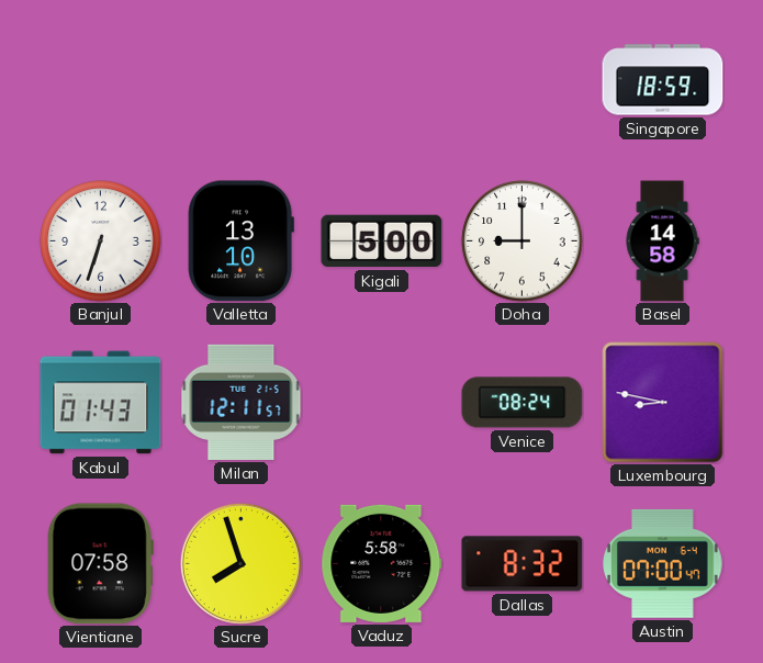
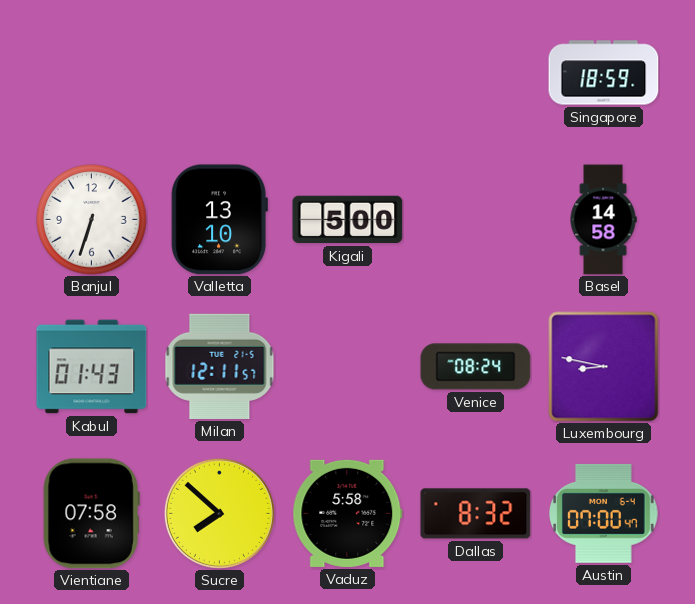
Doha: 9:00 -> none
Sucre: 7:57 -> 7:52
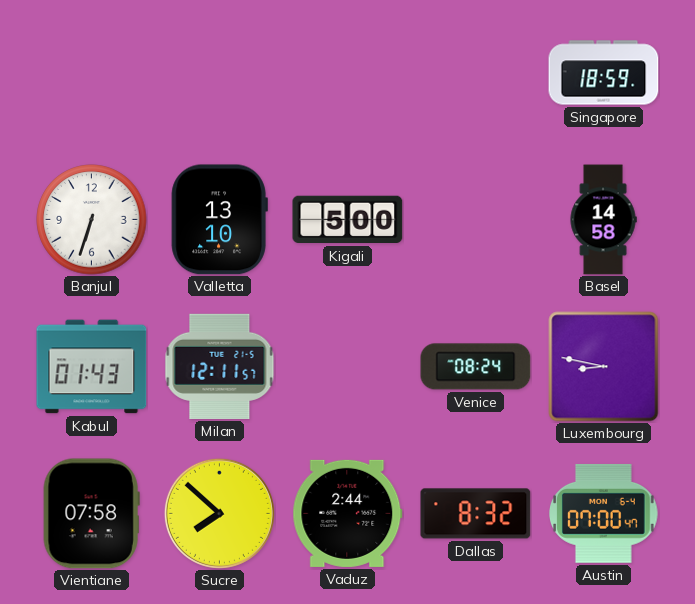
Vaduz: 5:58 -> 2:44
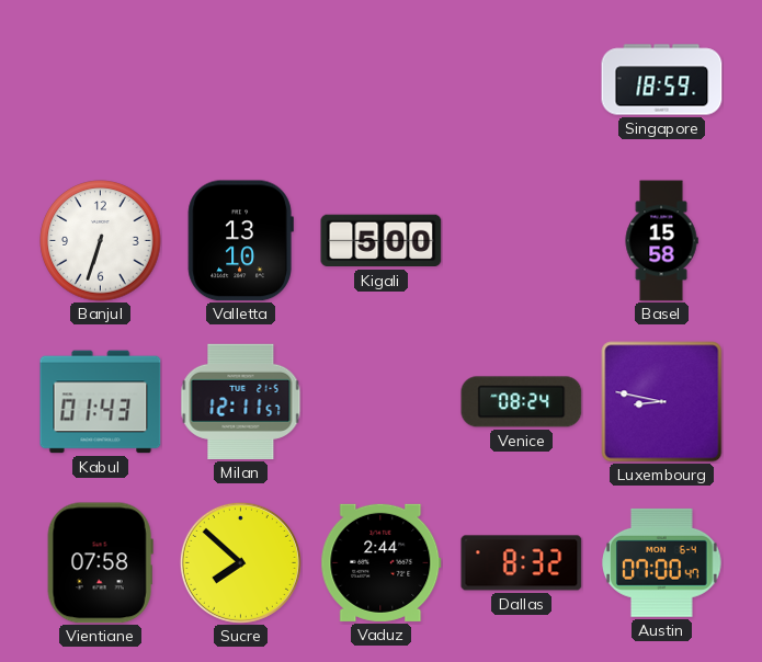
Basel: 14:58 -> 15:58
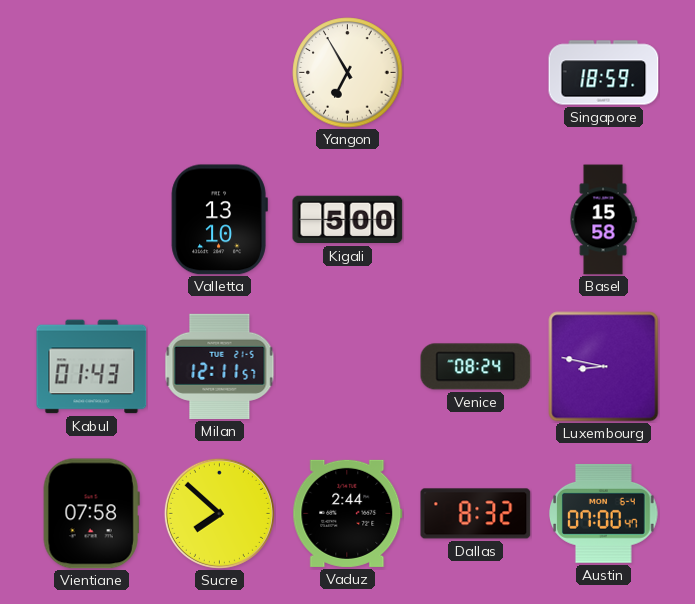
Yangon: none -> 6:55
Banjul: 6:33 -> none
